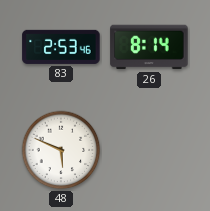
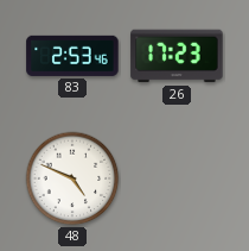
26: 8:14 -> 17:23
48: 5:49 -> 4:49
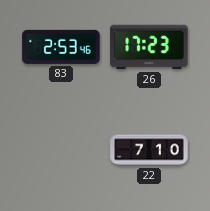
48: 4:49 -> none
22: none -> 7:10
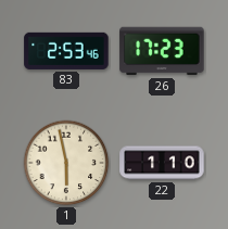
1: none -> 5:58
22: 7:10 -> 1:10
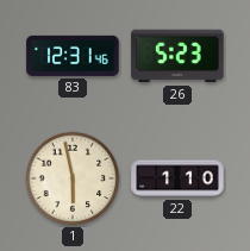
83: 2:53 -> 12:31
26: 17:23 -> 5:23
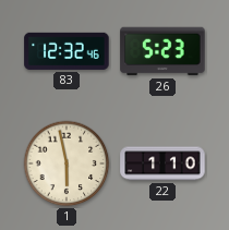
83: 12:31 -> 12:32
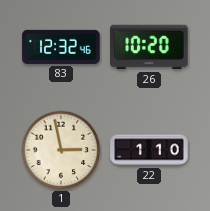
26: 5:23 -> 10:20
1: 5:58 -> 2:58
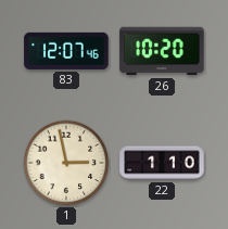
83: 12:32 -> 12:07
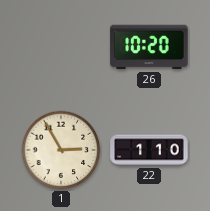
83: 12:07 -> none
1: 2:58 -> 2:55
